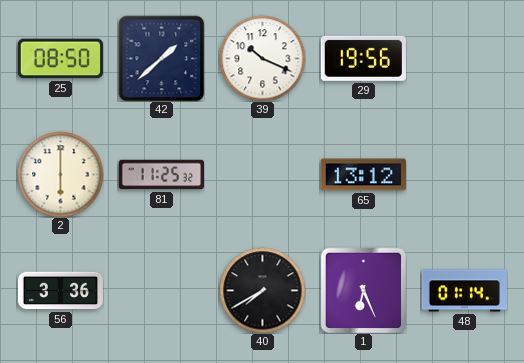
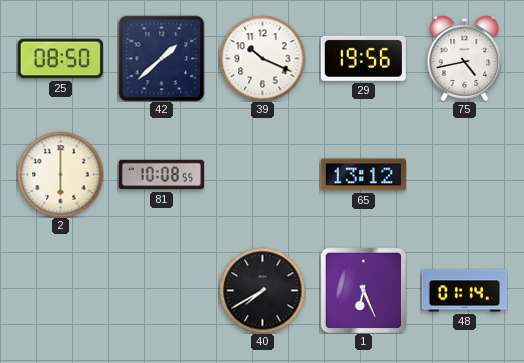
75: none -> 4:43
81: 11:25 -> 10:08
56: 3:36 -> none
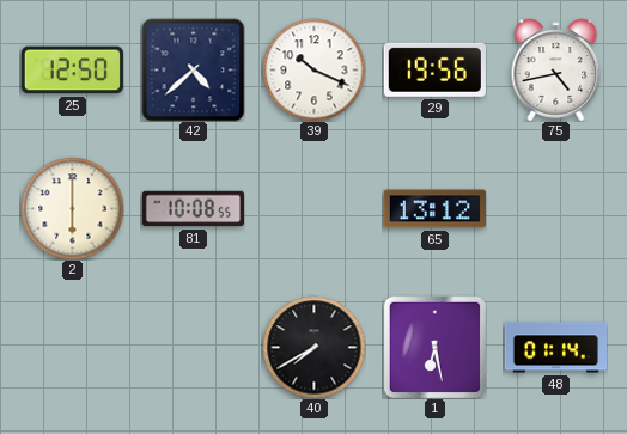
25: 08:50 -> 12:50
42: 1:38 -> 4:38
1: 6:26 -> 6:28
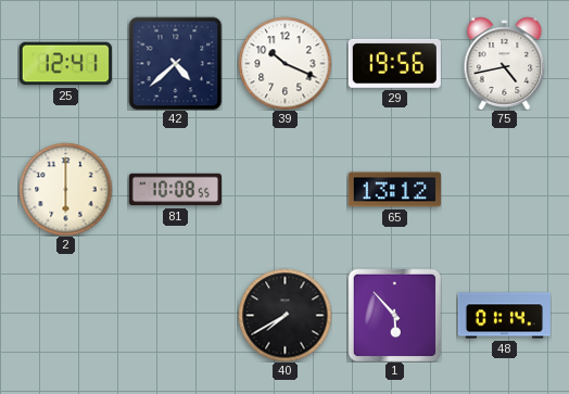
25: 12:50 -> 12:41
1: 6:28 -> 5:53
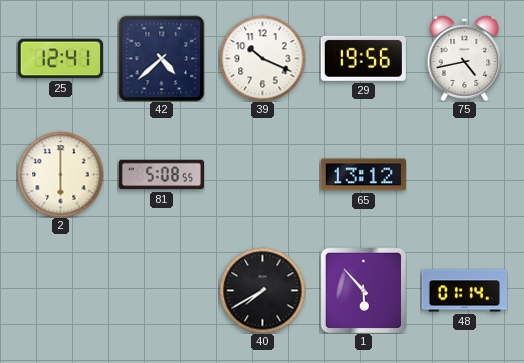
81: 10:08 -> 5:08
